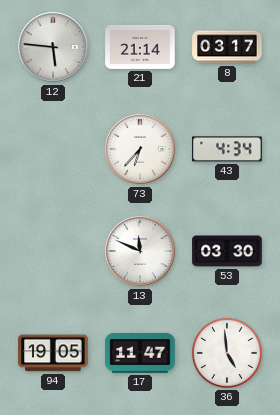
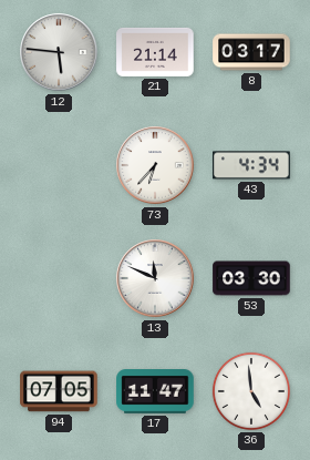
94: 19:05 -> 07:05
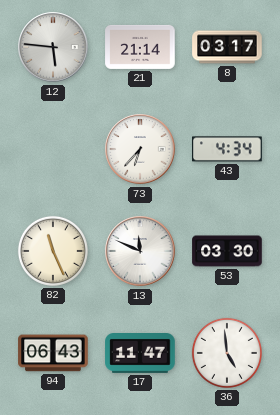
82: none -> 11:26
94: 07:05 -> 06:43
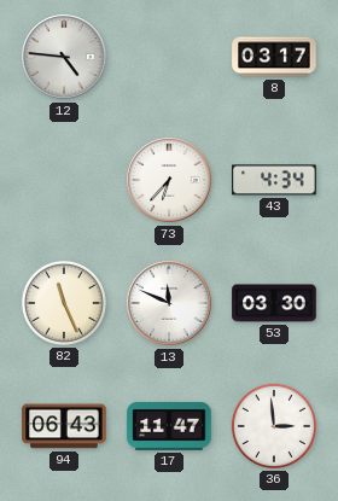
12: 5:46 -> 4:46
21: 21:14 -> none
36: 4:59 -> 2:59
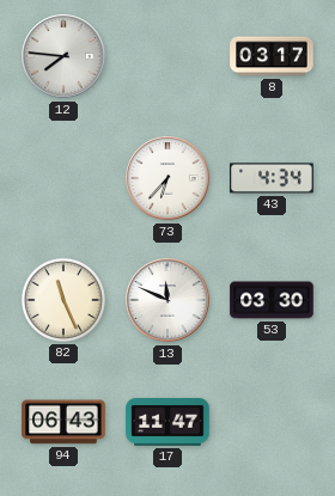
12: 4:46 -> 7:46
36: 2:59 -> none
